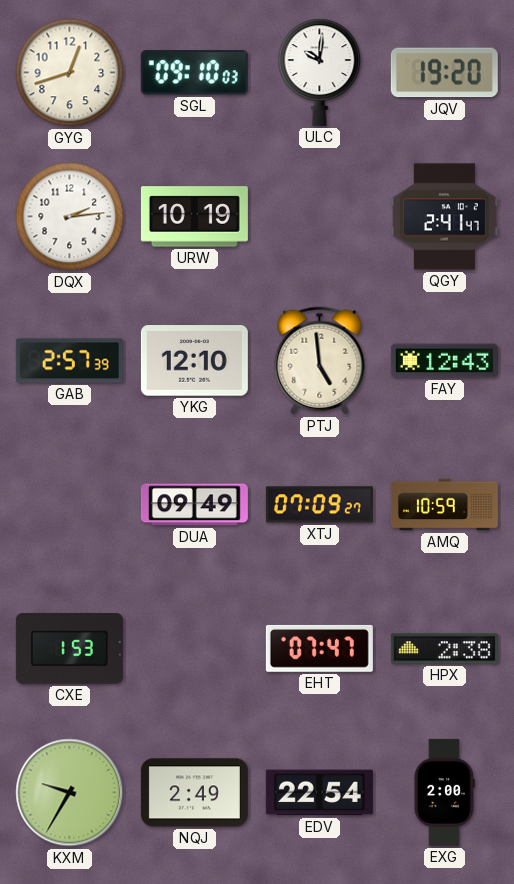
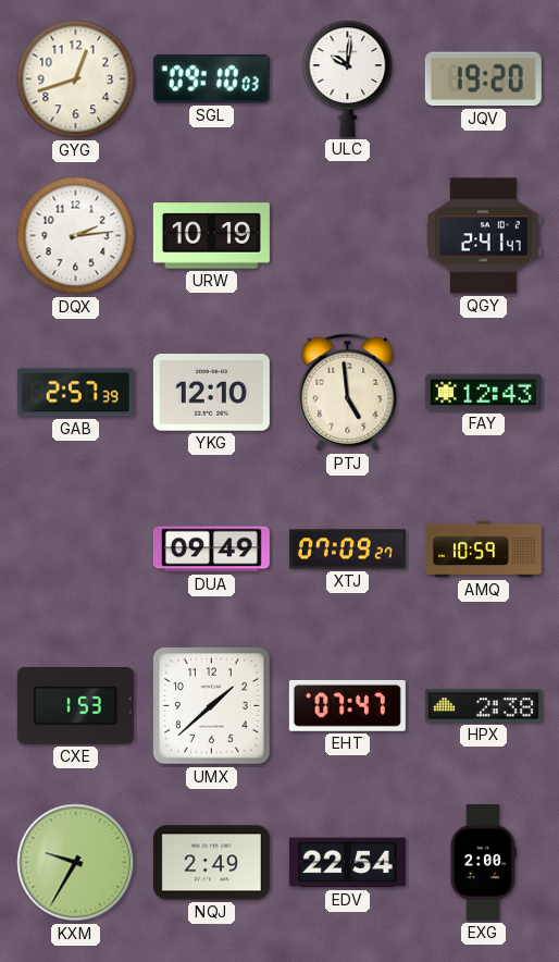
UMX: none -> 1:38
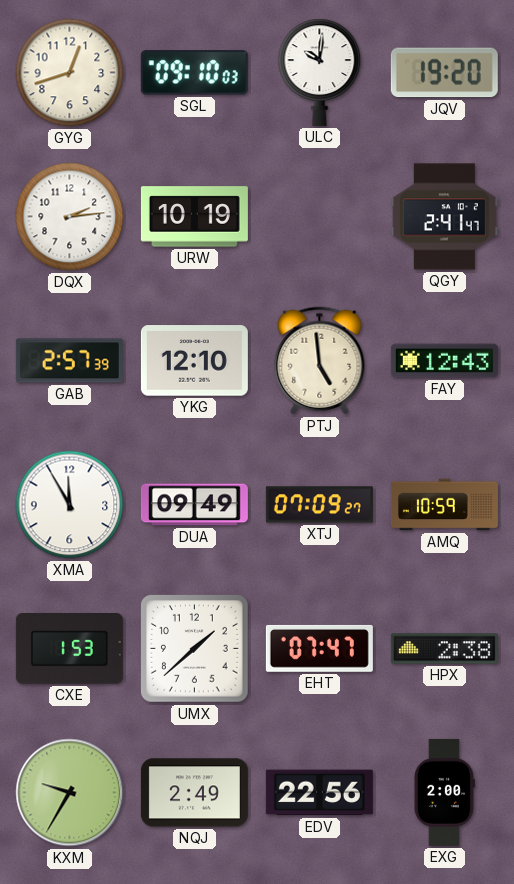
XMA: none -> 11:55
EDV: 22:54 -> 22:56
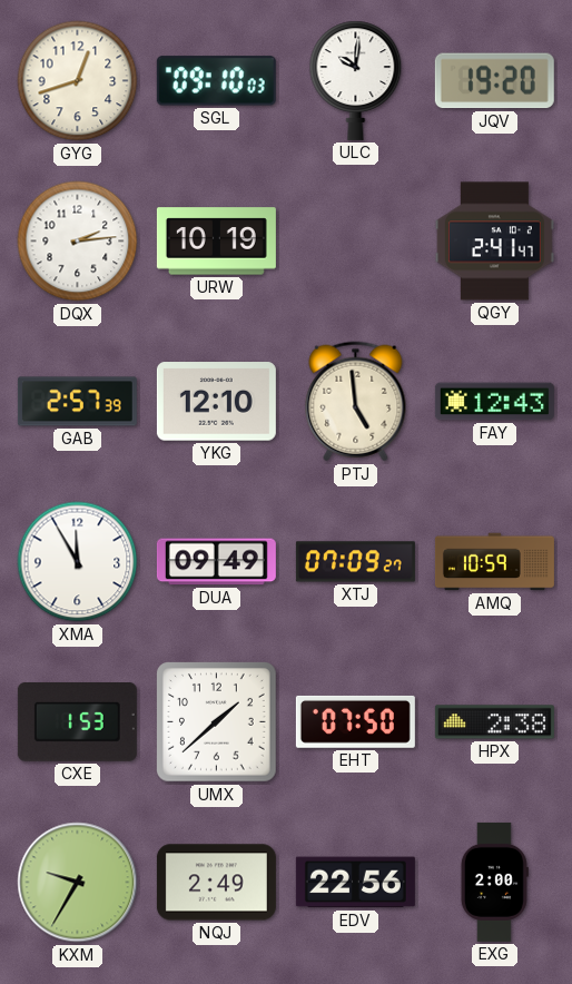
EHT: 07:47 -> 07:50
